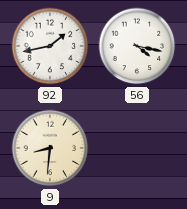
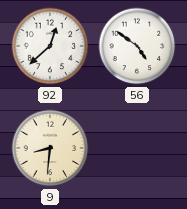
92: 1:43 -> 12:38
56: 4:17 -> 4:51
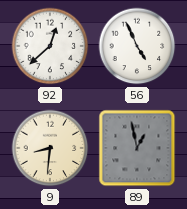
56: 4:51 -> 4:56
89: none -> 12:58
